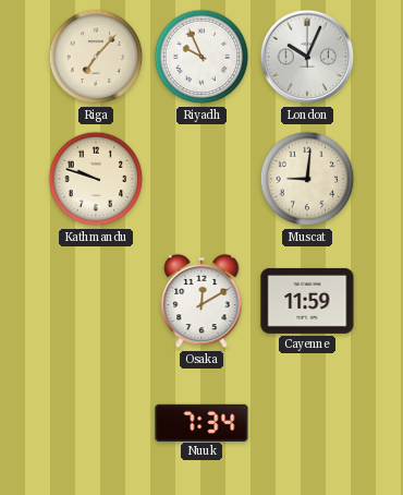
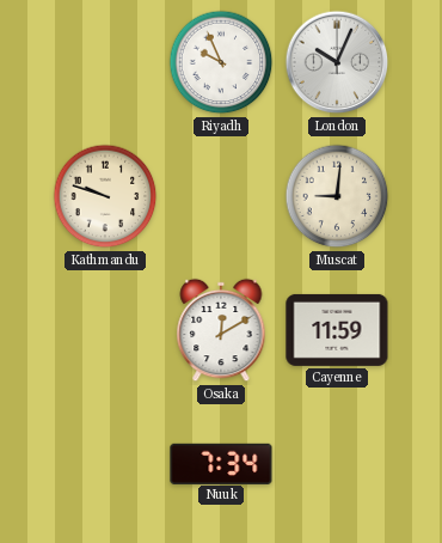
Riga: 7:07 -> none
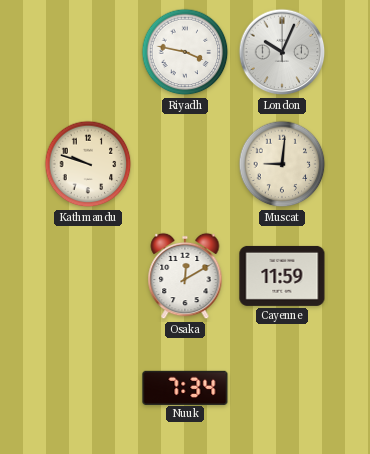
Riyadh: 9:56 -> 3:47
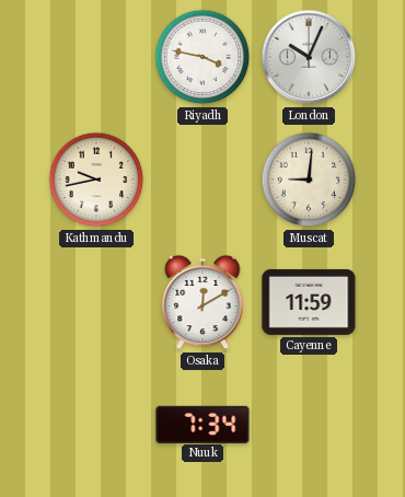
Kathmandu: 9:48 -> 9:43
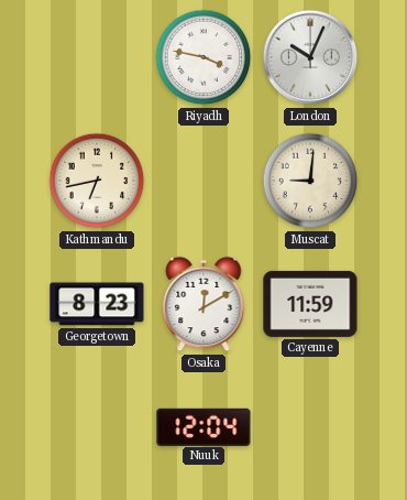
Kathmandu: 9:43 -> 6:43
Georgetown: none -> 8:23
Nuuk: 7:34 -> 12:04
